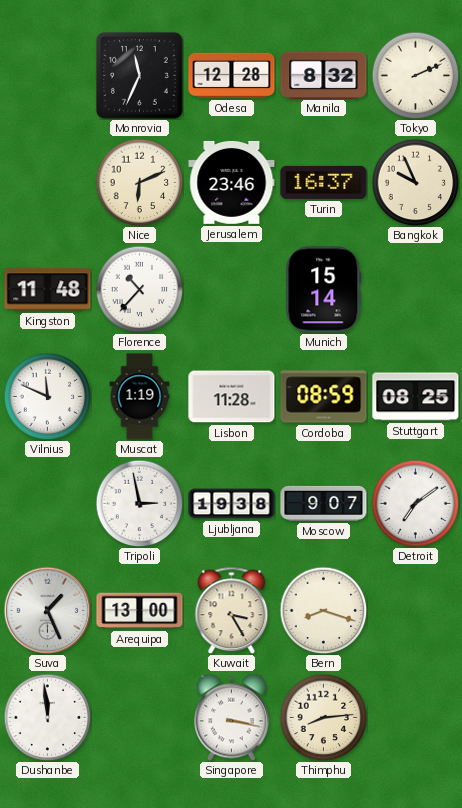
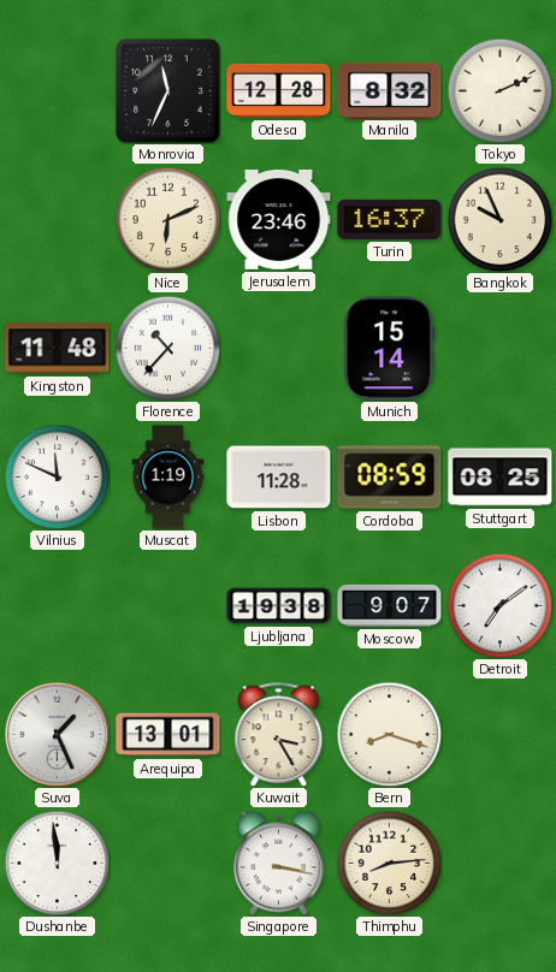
Tripoli: 2:58 -> none
Arequipa: 13:00 -> 13:01
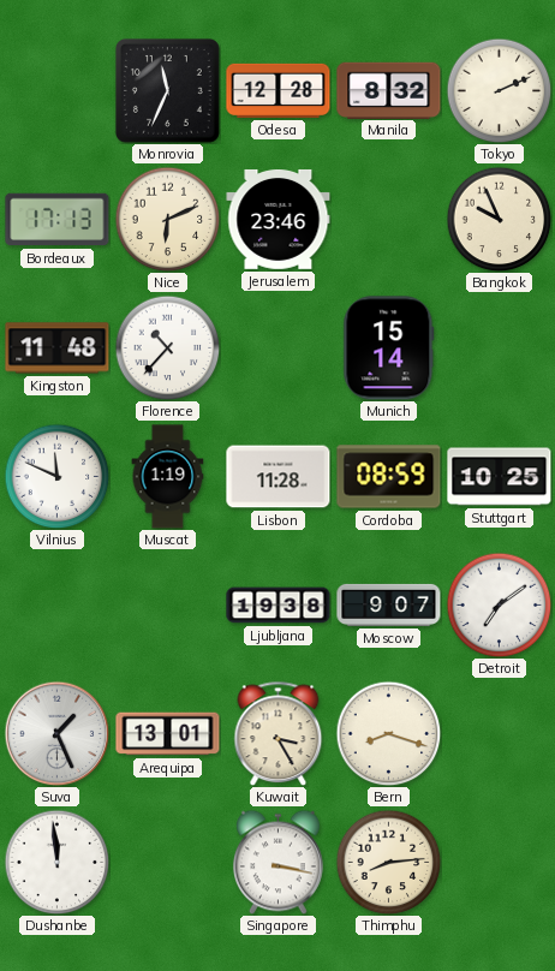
Bordeaux: none -> 17:13
Turin: 16:37 -> none
Stuttgart: 08:25 -> 10:25
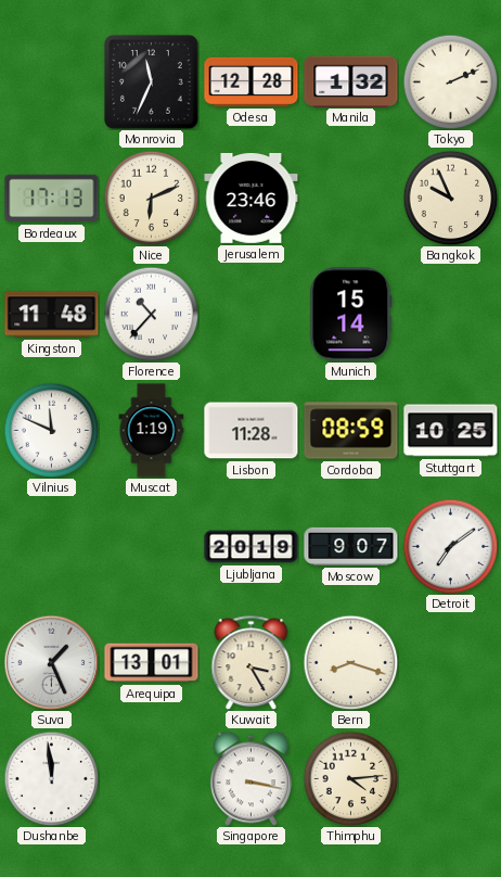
Manila: 8:32 -> 1:32
Ljubljana: 19:38 -> 20:19
Thimphu: 8:14 -> 4:14
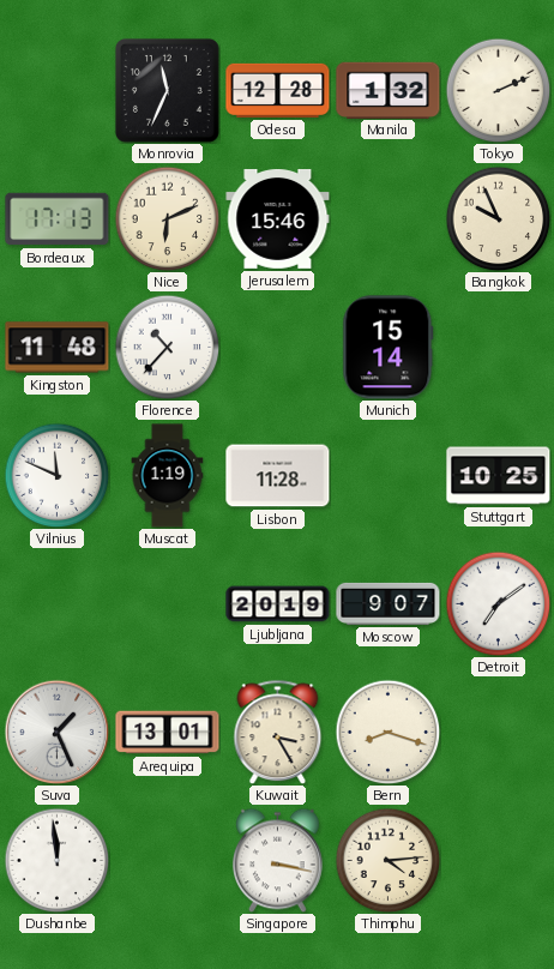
Jerusalem: 23:46 -> 15:46
Cordoba: 08:59 -> none
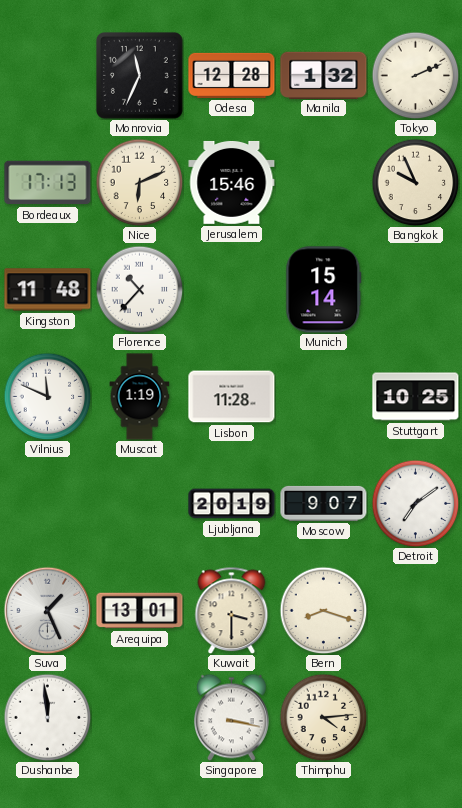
Kuwait: 3:25 -> 3:30
